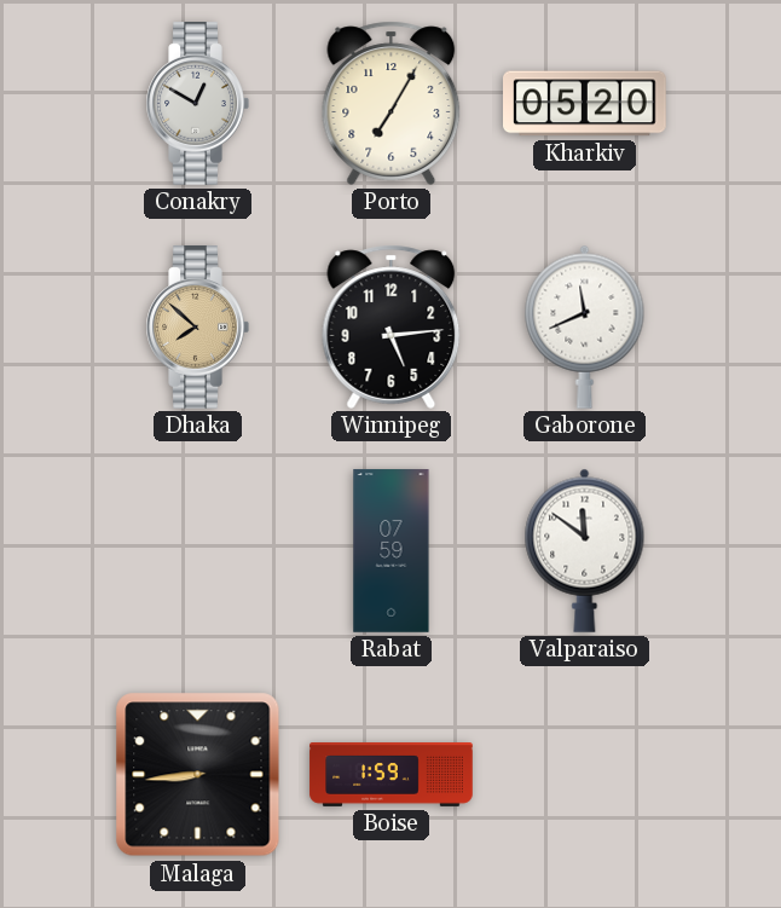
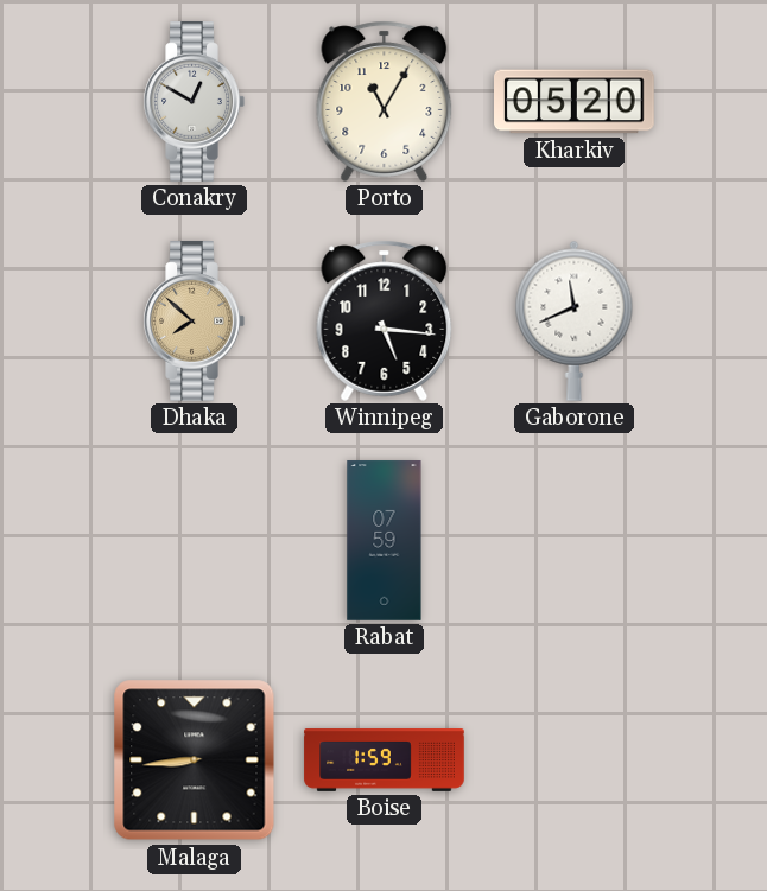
Porto: 7:05 -> 11:05
Winnipeg: 5:14 -> 5:16
Valparaiso: 11:51 -> none
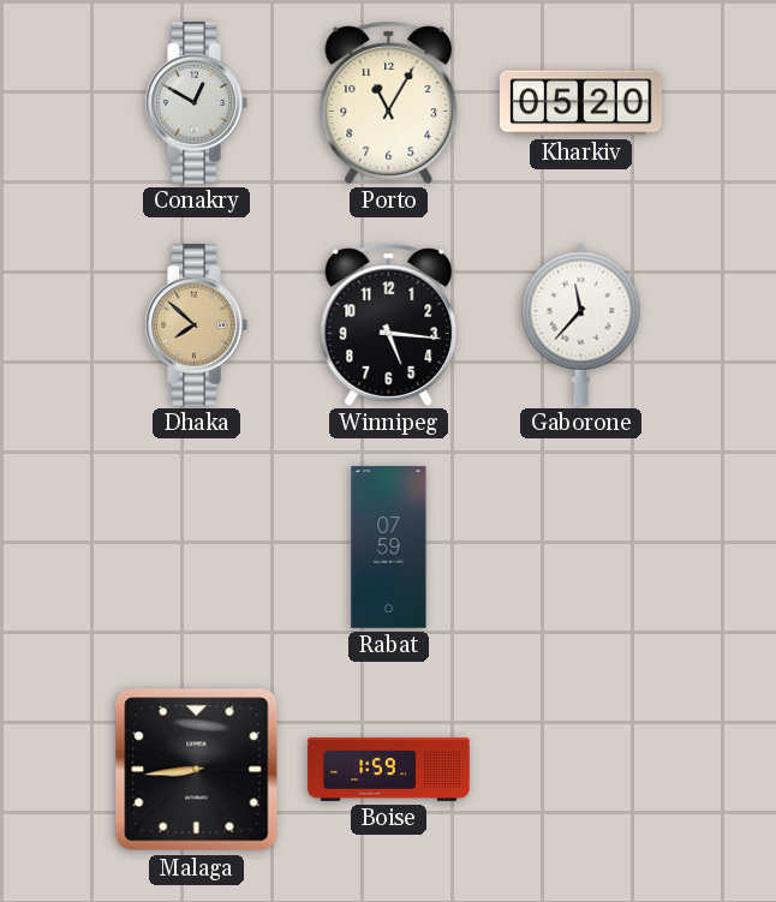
Gaborone: 11:41 -> 11:37
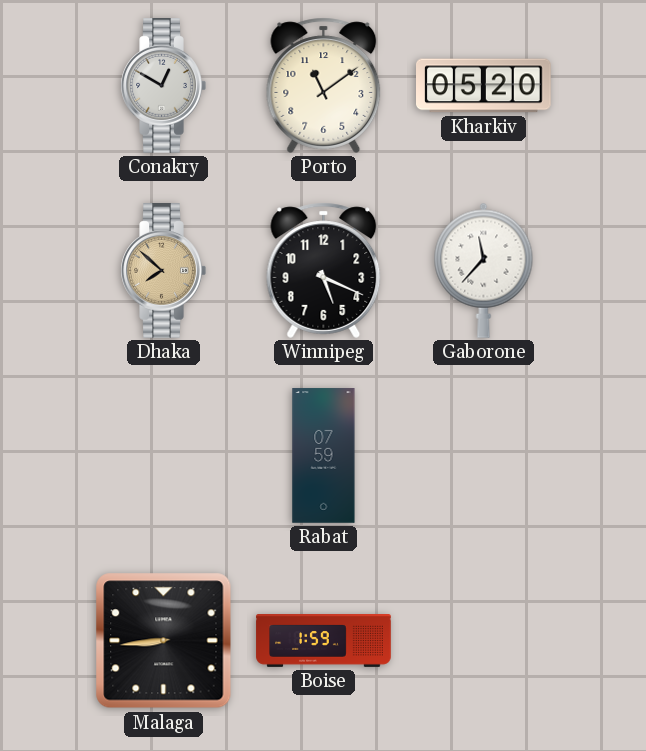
Porto: 11:05 -> 11:09
Winnipeg: 5:16 -> 5:19
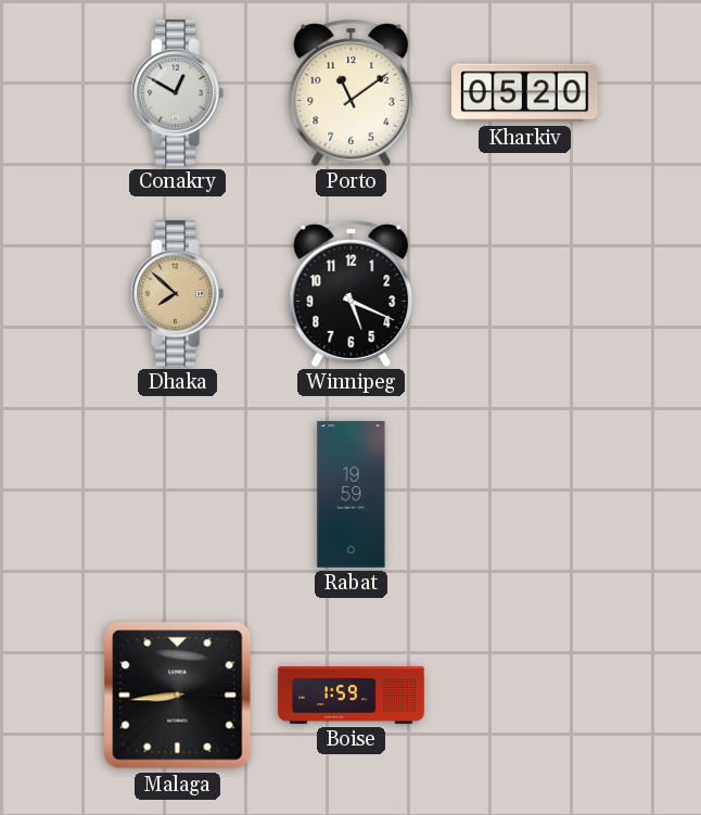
Gaborone: 11:37 -> none
Rabat: 07:59 -> 19:59
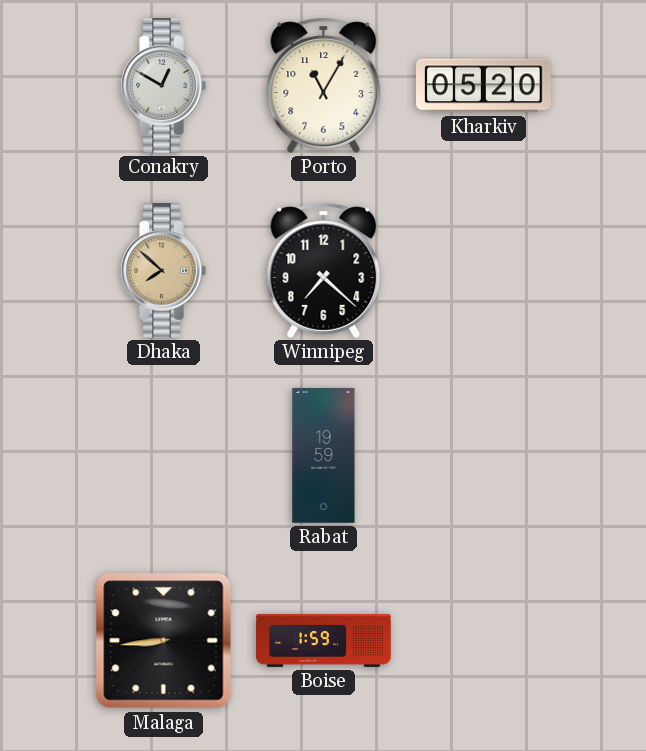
Porto: 11:09 -> 11:05
Winnipeg: 5:19 -> 7:22
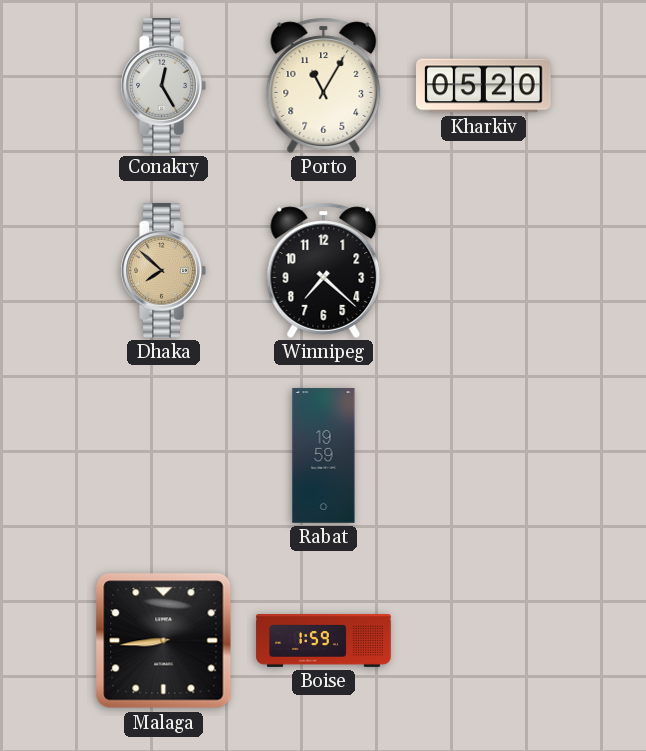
Conakry: 12:50 -> 12:25
